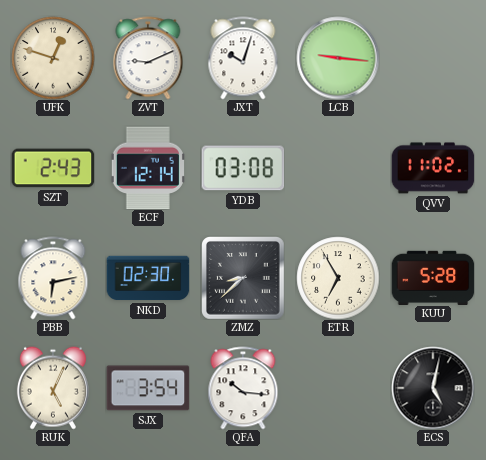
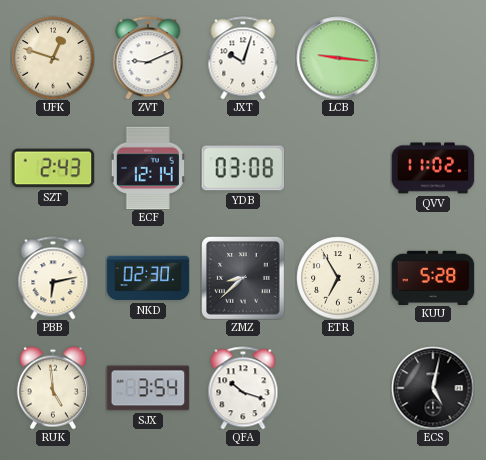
RUK: 5:04 -> 4:59
QFA: 10:16 -> 10:18
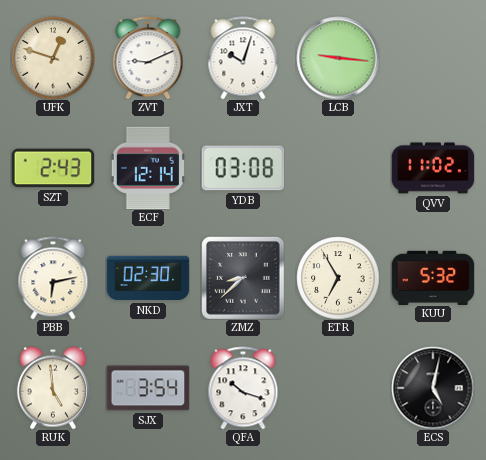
KUU: 5:28 -> 5:32
